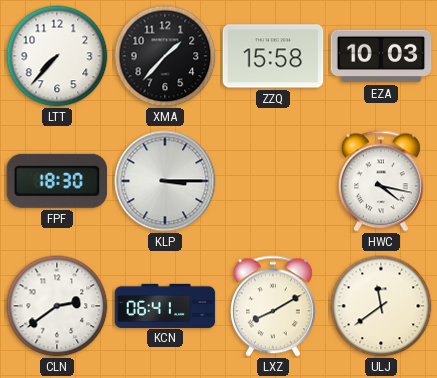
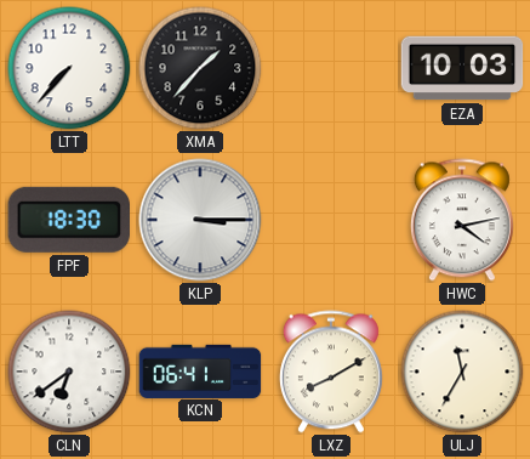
ZZQ: 15:58 -> none
HWC: 4:17 -> 4:13
CLN: 2:39 -> 6:39
ULJ: 11:39 -> 11:35
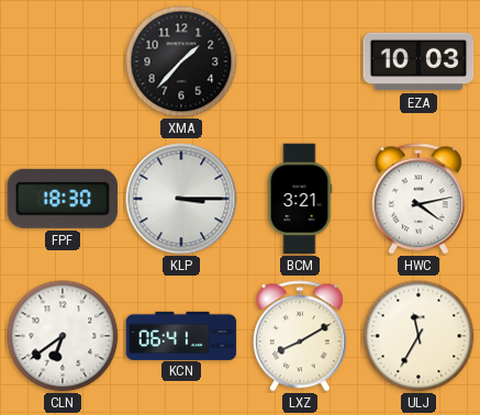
LTT: 7:37 -> none
BCM: none -> 3:21
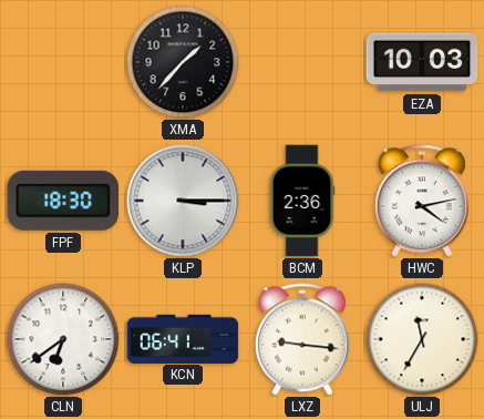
BCM: 3:21 -> 2:36
LXZ: 8:10 -> 9:16
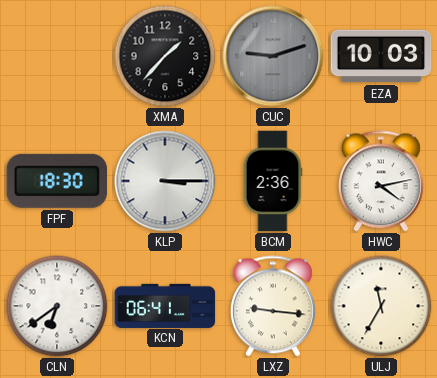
CUC: none -> 9:12
